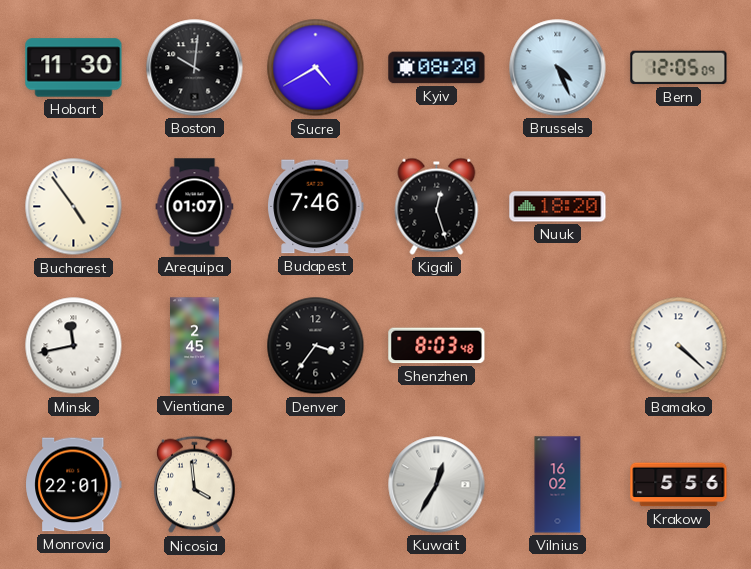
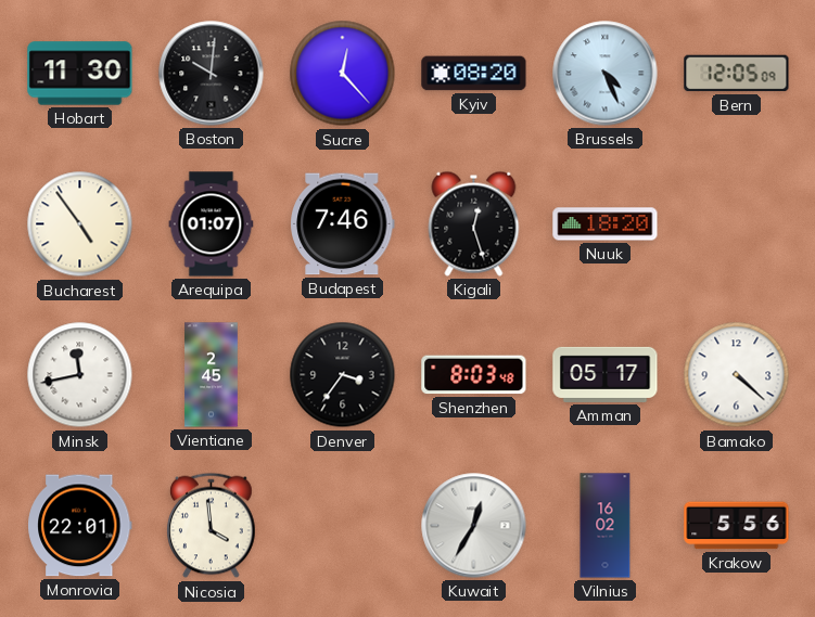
Sucre: 4:40 -> 12:23
Amman: none -> 05:17
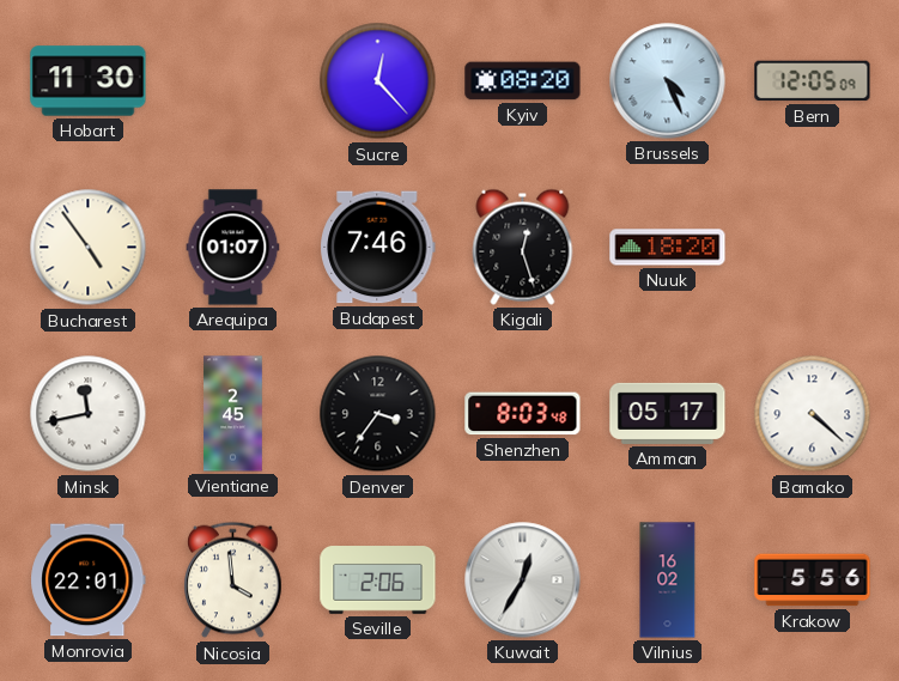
Boston: 10:01 -> none
Seville: none -> 2:06
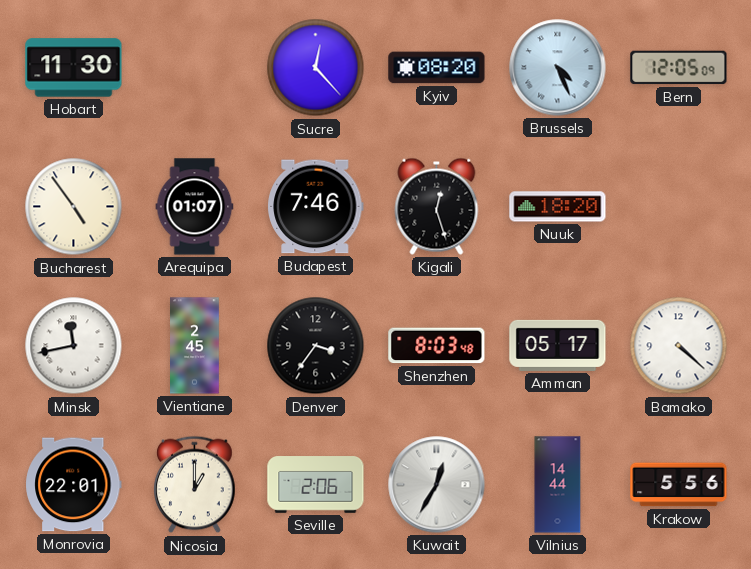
Nicosia: 3:59 -> 1:00
Vilnius: 16:02 -> 14:44
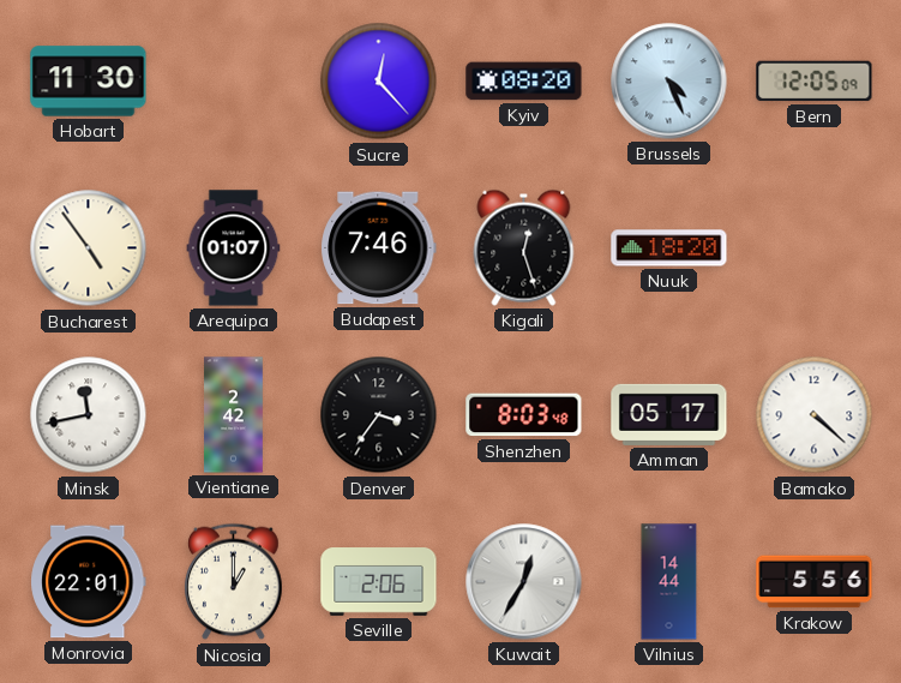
Vientiane: 2:45 -> 2:42
